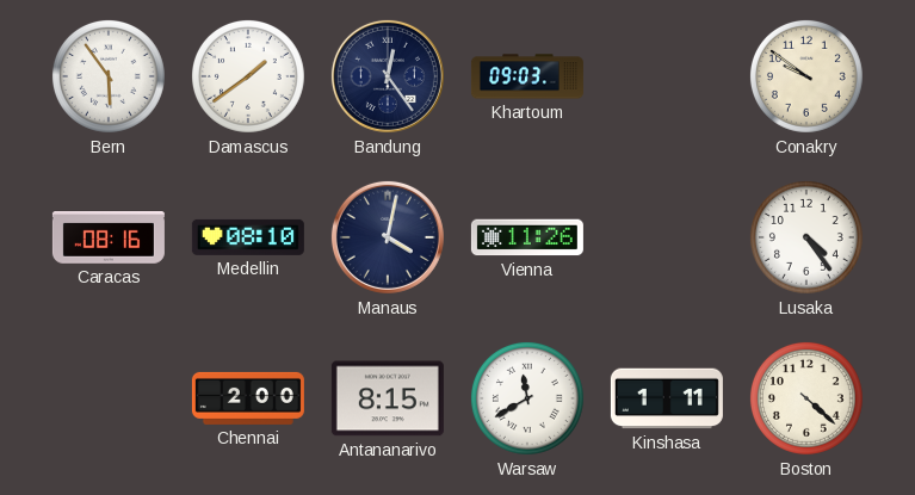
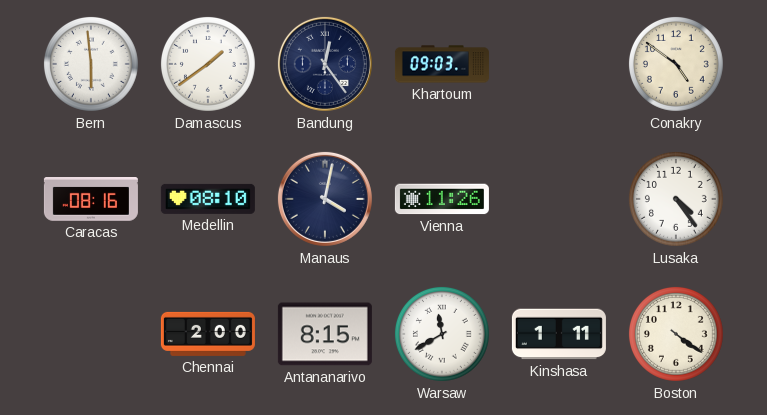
Bern: 5:54 -> 5:59
Conakry: 9:51 -> 4:51
Boston: 4:22 -> 4:21
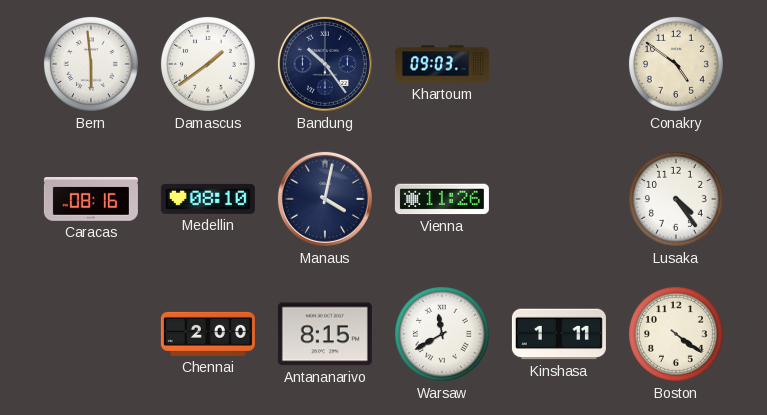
Bandung: 12:24 -> 10:24
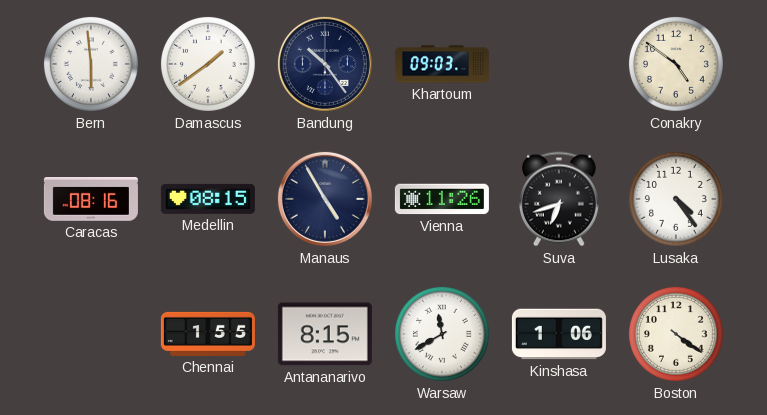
Medellin: 08:10 -> 08:15
Manaus: 4:02 -> 4:55
Suva: none -> 6:42
Chennai: 2:00 -> 1:55
Kinshasa: 1:11 -> 1:06
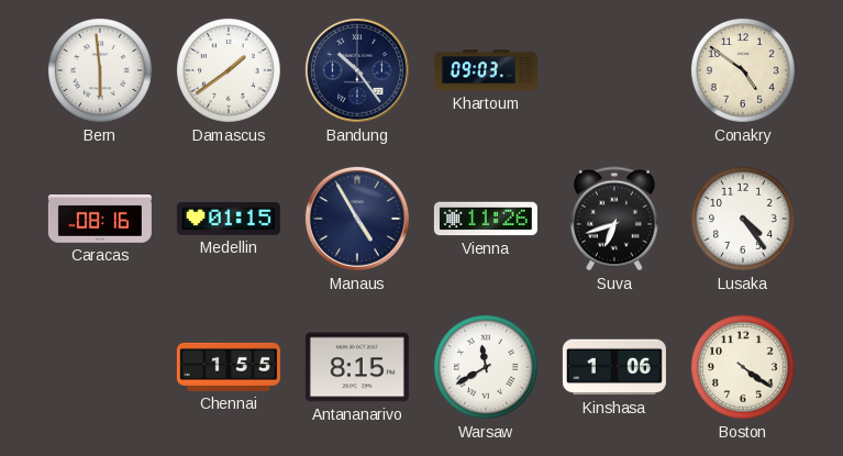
Medellin: 08:15 -> 01:15
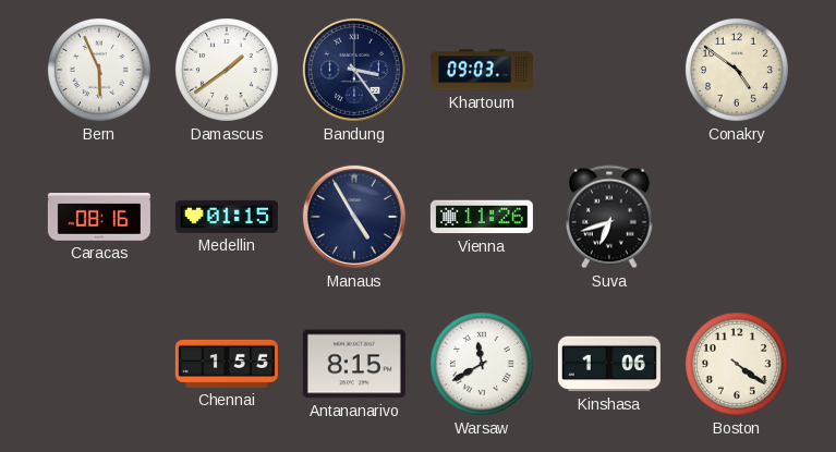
Bern: 5:59 -> 5:56
Bandung: 10:24 -> 3:24
Lusaka: 4:24 -> none
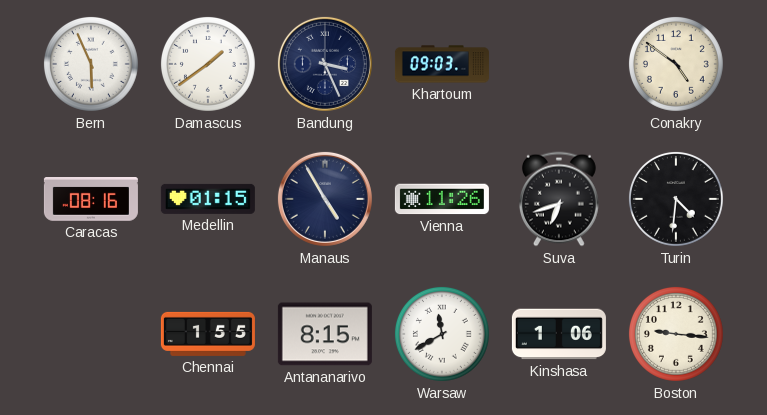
Bandung: 3:24 -> 3:26
Turin: none -> 4:31
Boston: 4:21 -> 9:16
